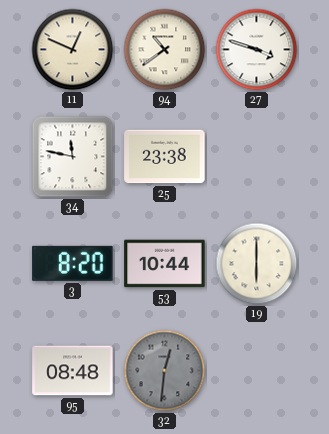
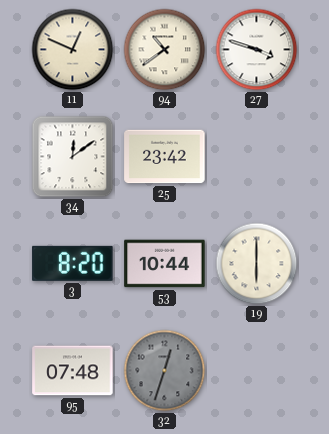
34: 11:47 -> 12:09
25: 23:38 -> 23:42
95: 08:48 -> 07:48
32: 12:31 -> 12:33
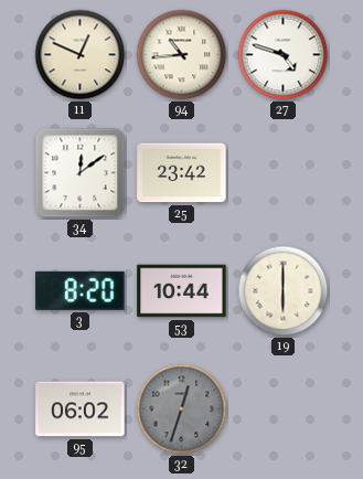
94: 10:39 -> 10:44
27: 3:48 -> 4:48
95: 07:48 -> 06:02
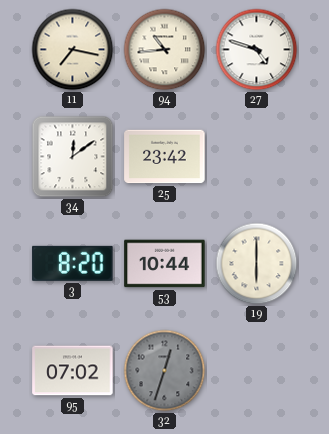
11: 12:49 -> 7:17
95: 06:02 -> 07:02
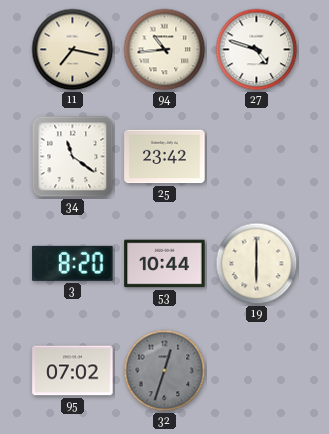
34: 12:09 -> 11:21
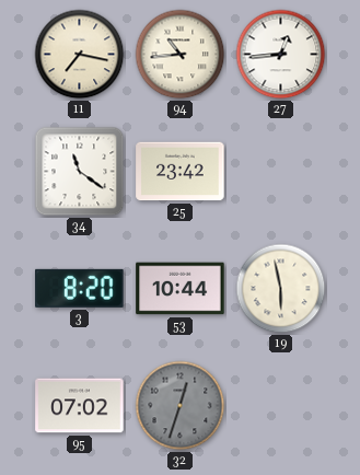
27: 4:48 -> 12:44
19: 6:00 -> 5:58
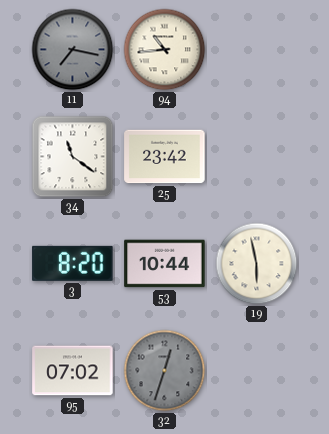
11 dial: cream -> grey
27: 12:44 -> none
